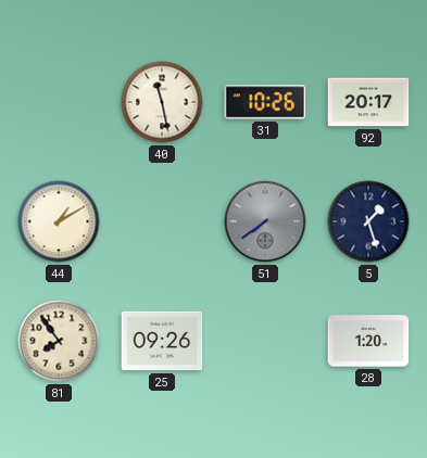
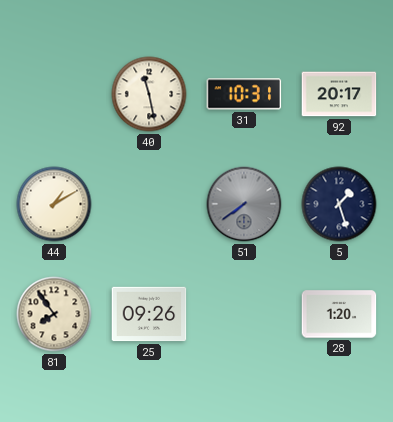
31: 10:26 -> 10:31
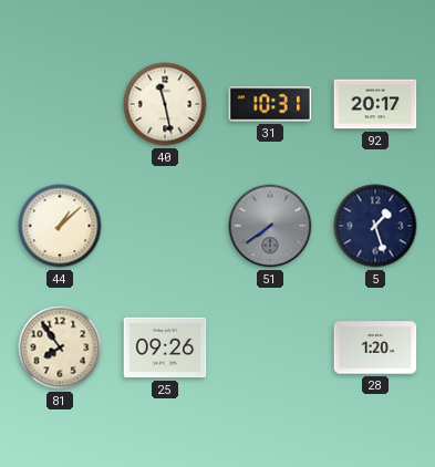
44: 1:10 -> 1:08
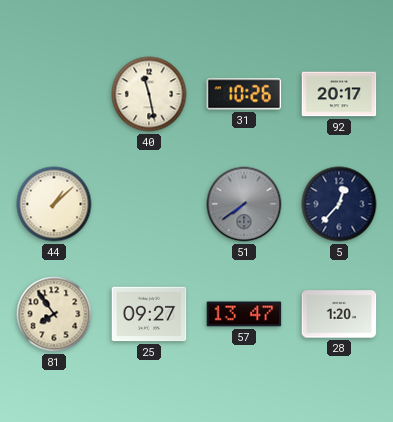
31: 10:31 -> 10:26
5: 1:27 -> 12:37
25: 09:26 -> 09:27
57: none -> 13:47
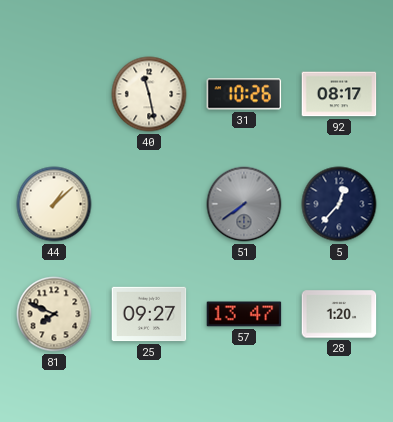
92: 20:17 -> 08:17
81: 7:54 -> 7:49
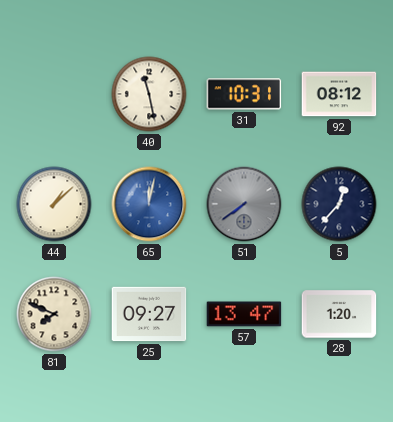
31: 10:26 -> 10:31
92: 08:17 -> 08:12
65: none -> 12:02
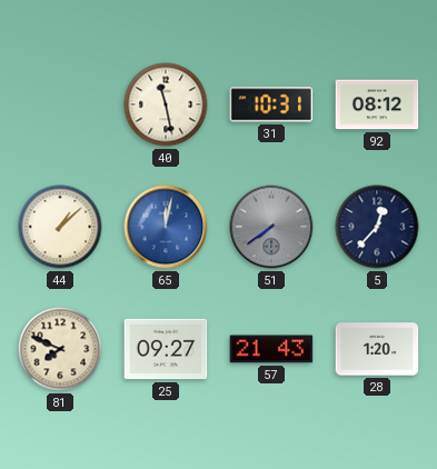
57: 13:47 -> 21:43
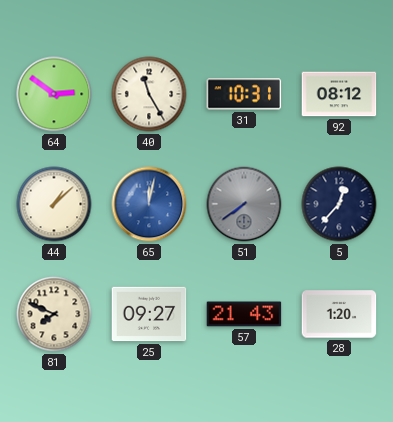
64: none -> 2:51
40: 11:28 -> 11:25
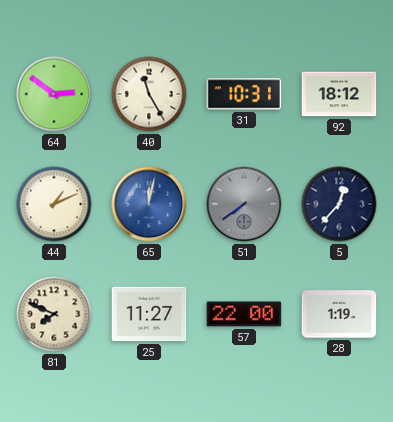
92: 08:12 -> 18:12
44: 1:08 -> 1:11
25: 09:27 -> 11:27
57: 21:43 -> 22:00
28: 1:20 -> 1:19
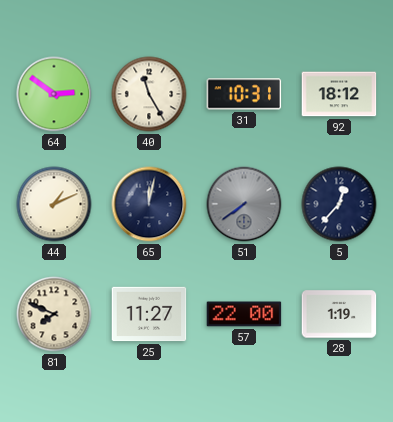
65 dial: blue -> navy
